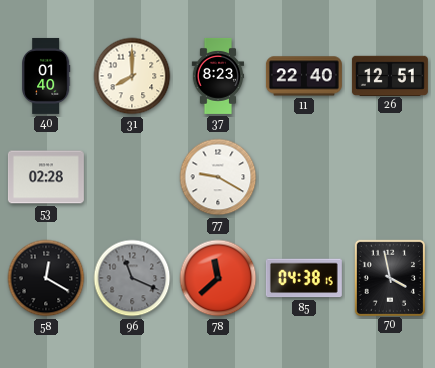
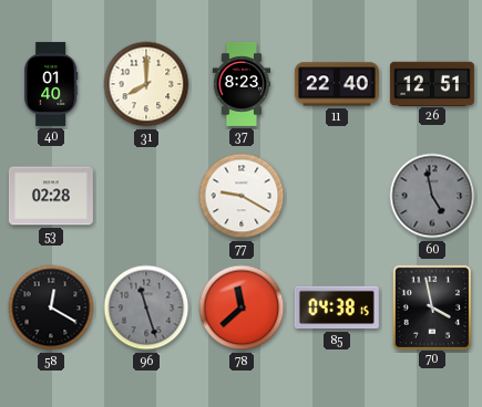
60: none -> 4:58
96: 11:19 -> 11:27
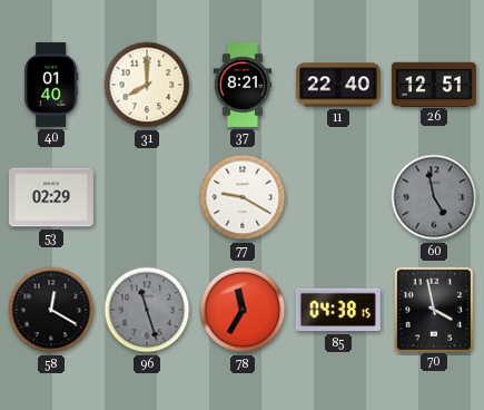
37: 8:23 -> 8:21
53: 02:28 -> 02:29
78: 11:38 -> 11:35
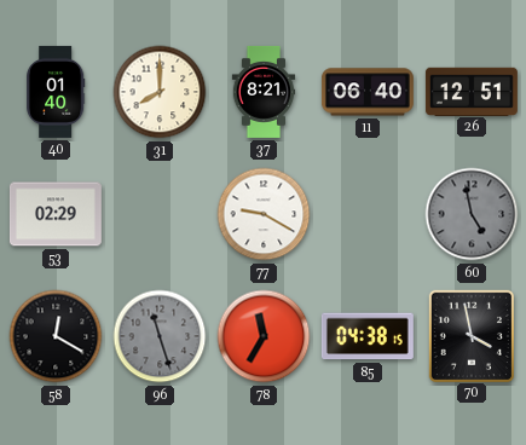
11: 22:40 -> 06:40
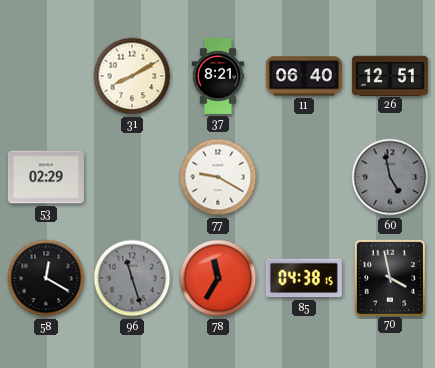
40: 01:40 -> none
31: 8:00 -> 8:10
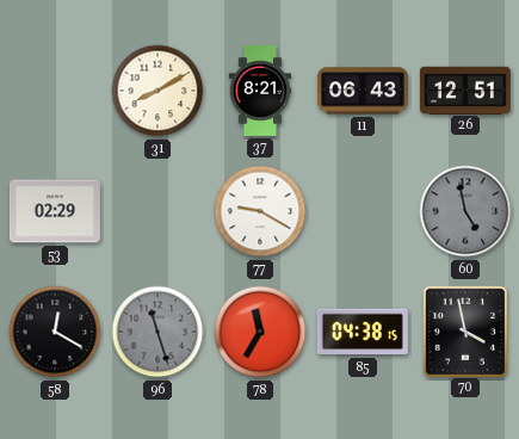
11: 06:40 -> 06:43
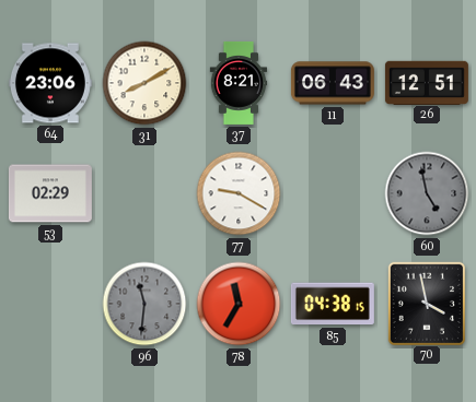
64: none -> 23:06
58: 12:20 -> none
96: 11:27 -> 11:31
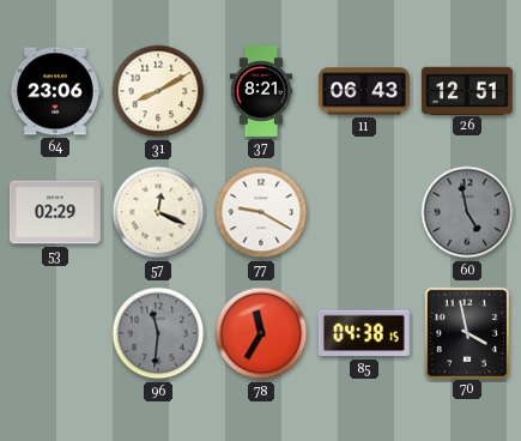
57: none -> 12:19
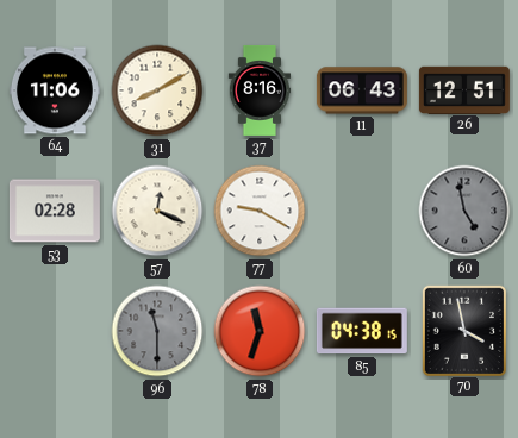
64: 23:06 -> 11:06
37: 8:21 -> 8:16
53: 02:29 -> 02:28
96: 11:31 -> 11:30
78: 11:35 -> 11:33
